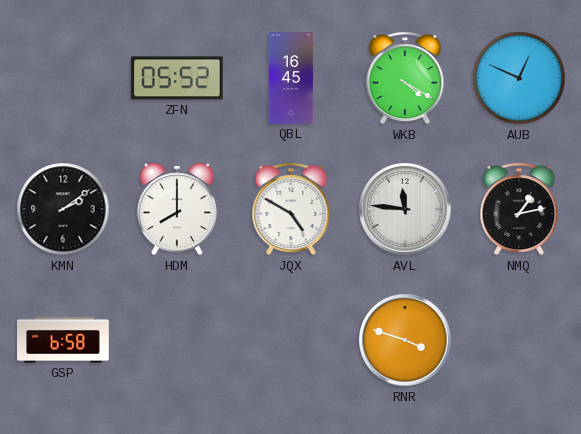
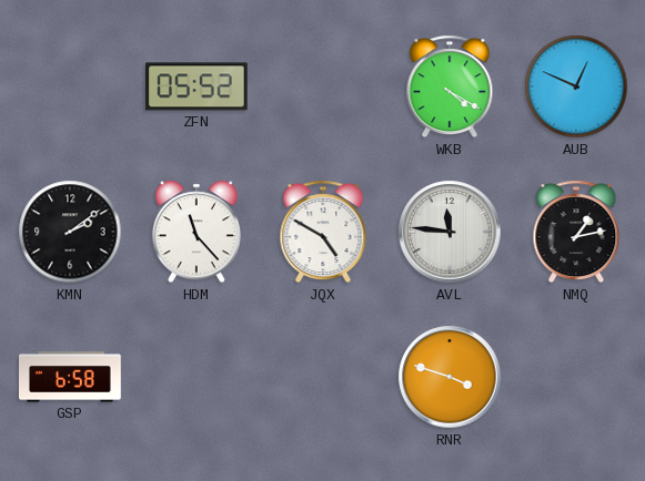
QBL: 16:45 -> none
HDM: 8:00 -> 11:23
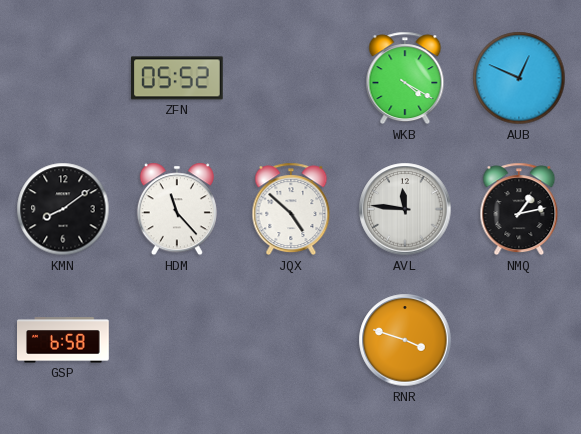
KMN: 2:09 -> 8:09
JQX: 4:50 -> 4:52
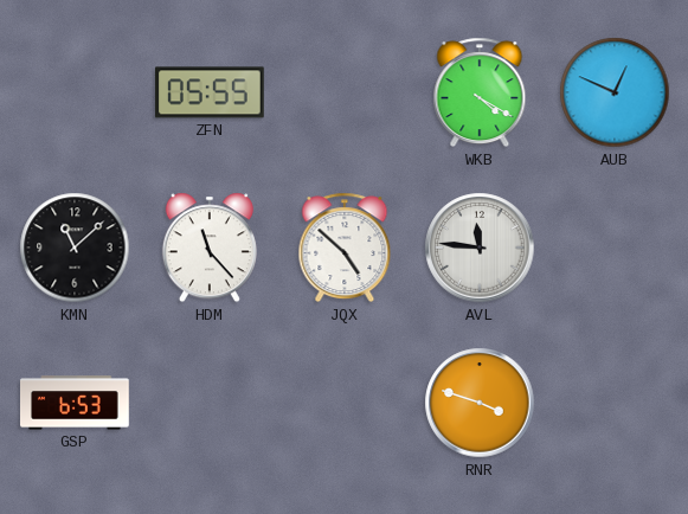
ZFN: 05:52 -> 05:55
KMN: 8:09 -> 11:08
NMQ: 1:13 -> none
GSP: 6:58 -> 6:53
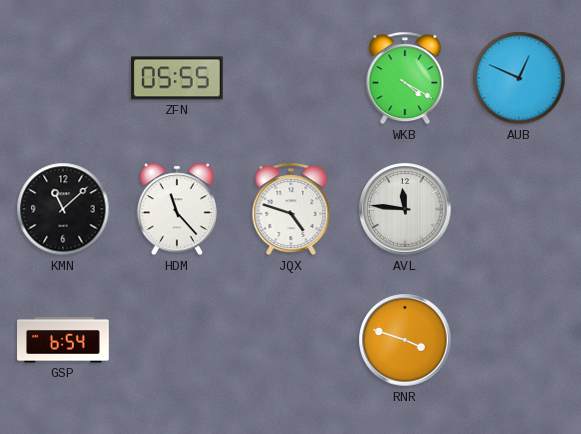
JQX: 4:52 -> 4:48
GSP: 6:53 -> 6:54
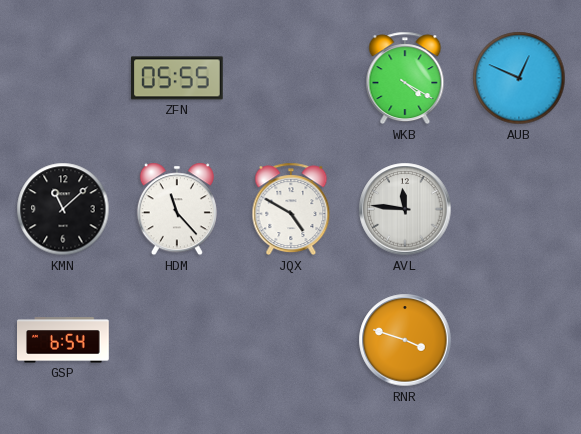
JQX: 4:48 -> 4:50
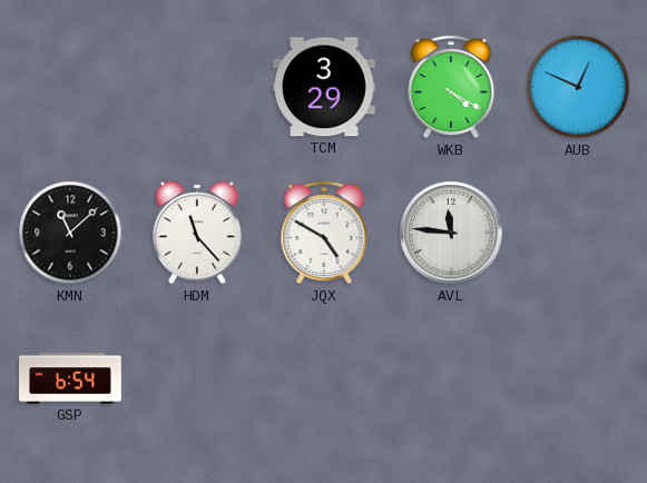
ZFN: 05:55 -> none
TCM: none -> 3:29
RNR: 3:48 -> none
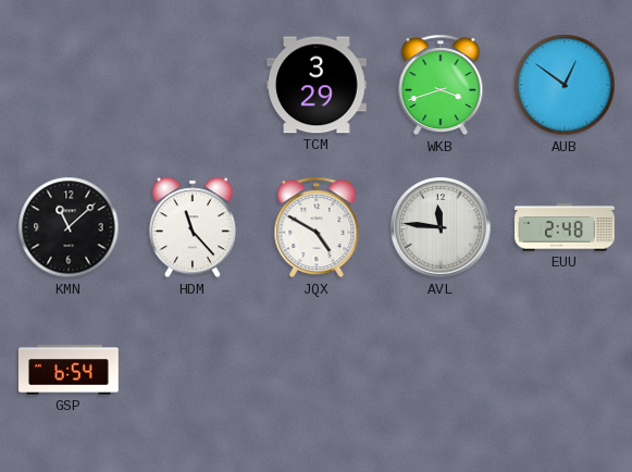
WKB: 4:20 -> 3:42
AUB: 12:49 -> 12:51
EUU: none -> 2:48
